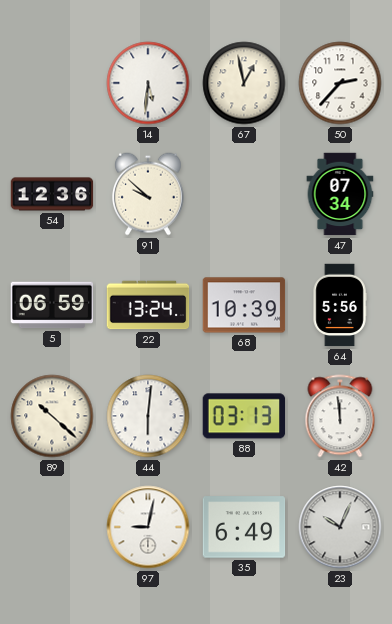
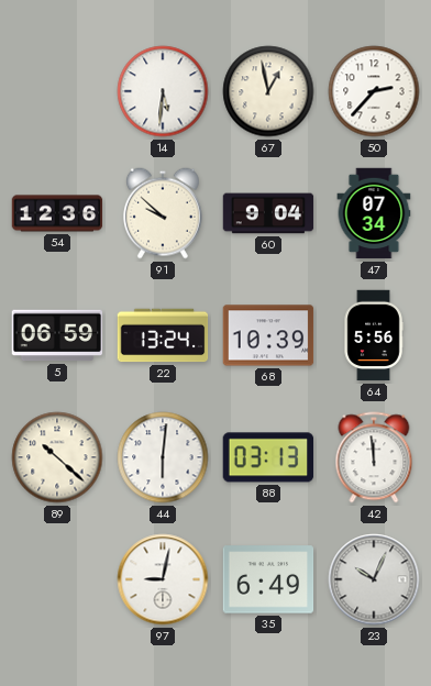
60: none -> 9:04
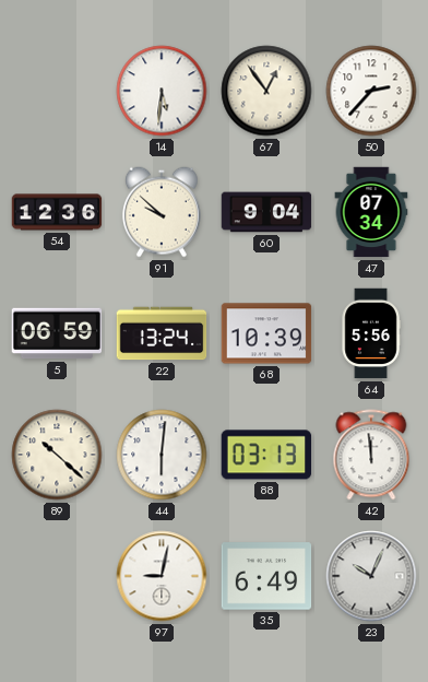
67: 12:58 -> 12:54
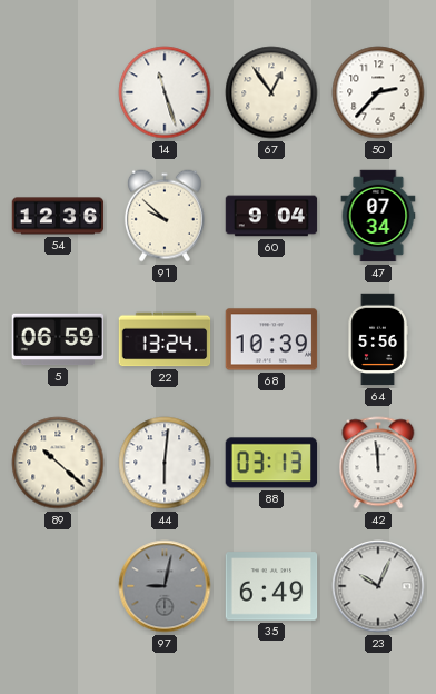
14: 5:31 -> 11:27
97 dial: white -> grey
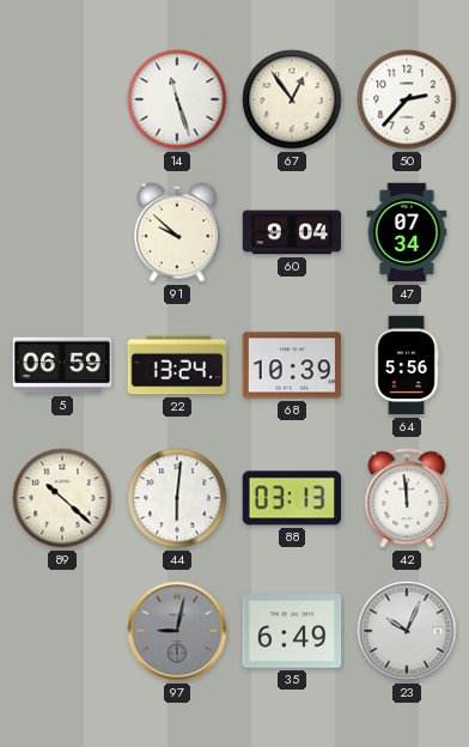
54: 12:36 -> none
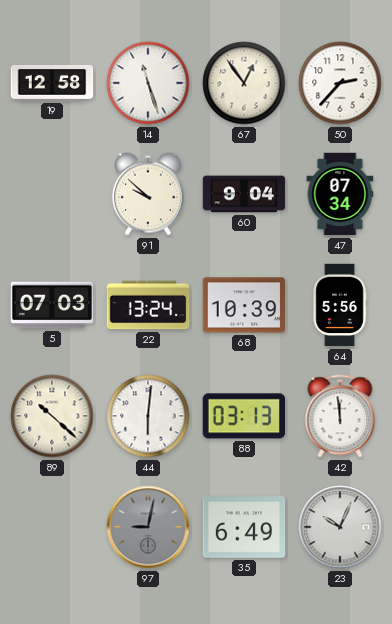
19: none -> 12:58
5: 06:59 -> 07:03
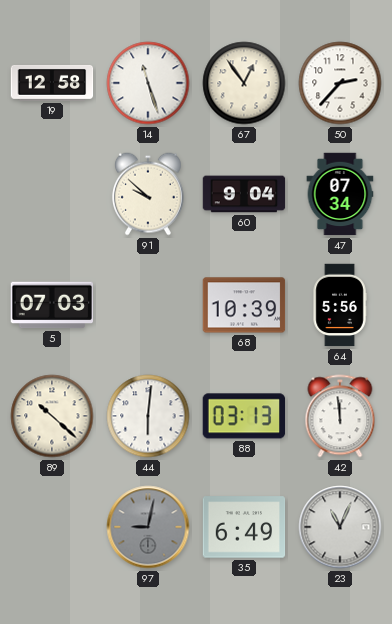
22: 13:24 -> none
23: 10:04 -> 11:04
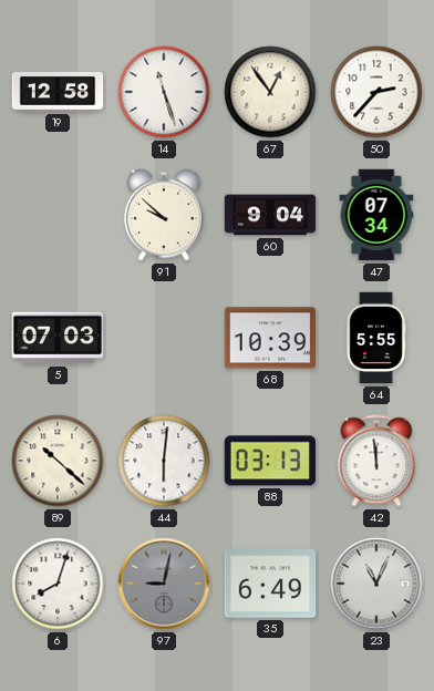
64: 5:56 -> 5:55
6: none -> 8:03
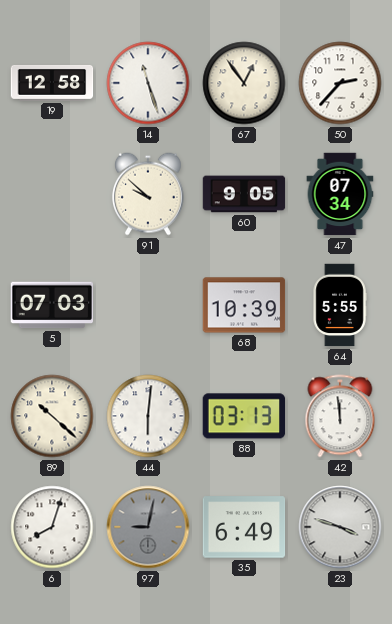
60: 9:04 -> 9:05
23: 11:04 -> 3:48
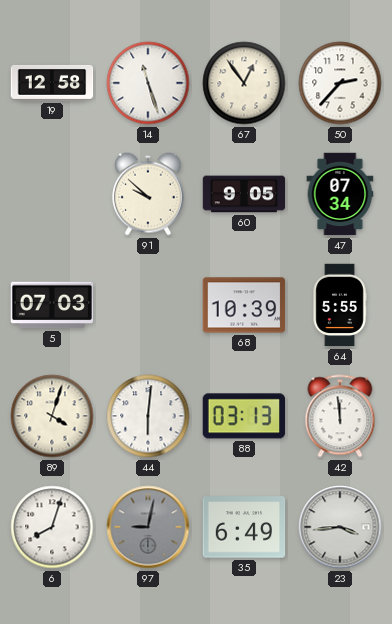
89: 10:22 -> 4:03
23: 3:48 -> 3:44
